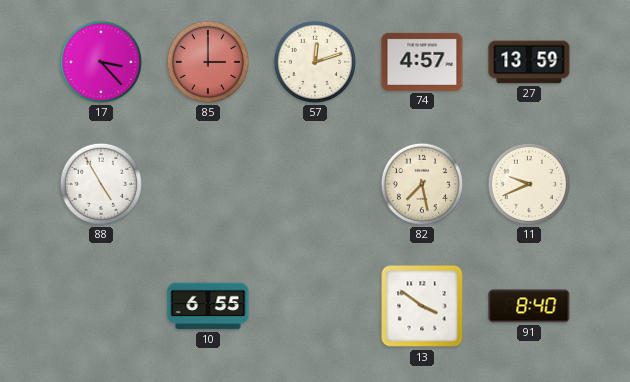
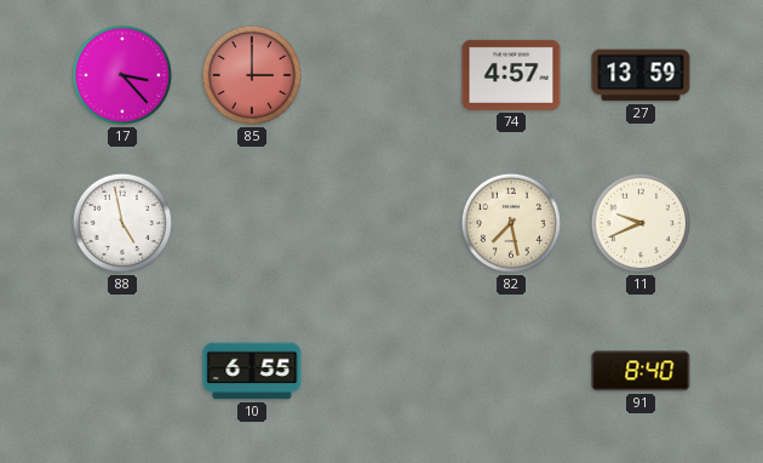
57: 12:12 -> none
88: 4:55 -> 4:58
13: 3:51 -> none
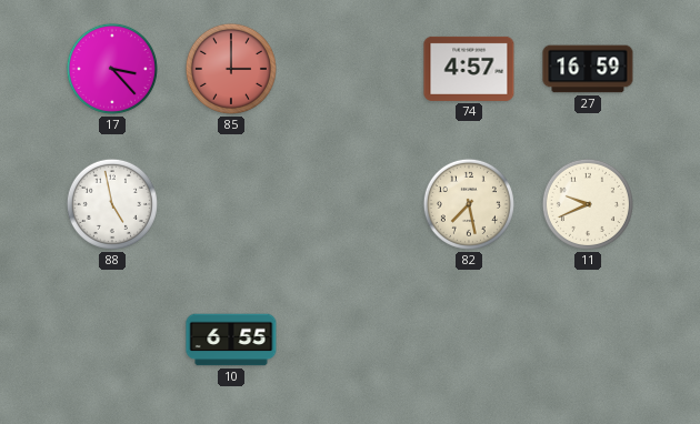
27: 13:59 -> 16:59
91: 8:40 -> none
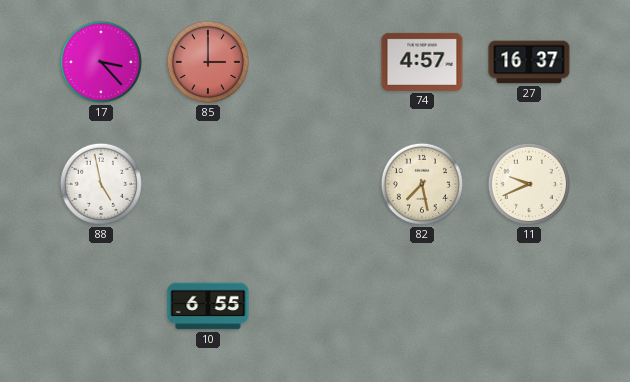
27: 16:59 -> 16:37
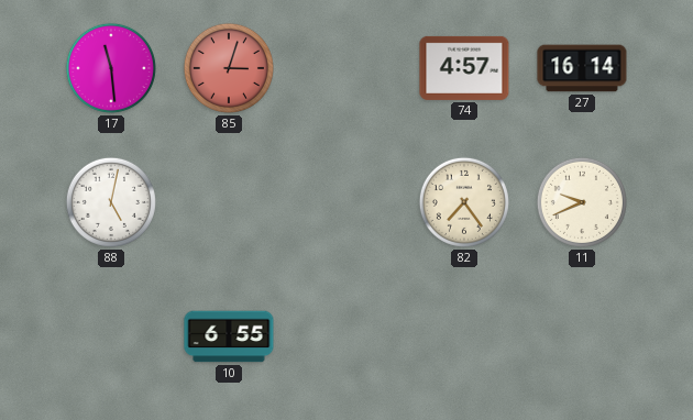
17: 3:23 -> 11:29
85: 3:00 -> 3:03
27: 16:37 -> 16:14
88: 4:58 -> 5:02
82: 7:28 -> 7:24
